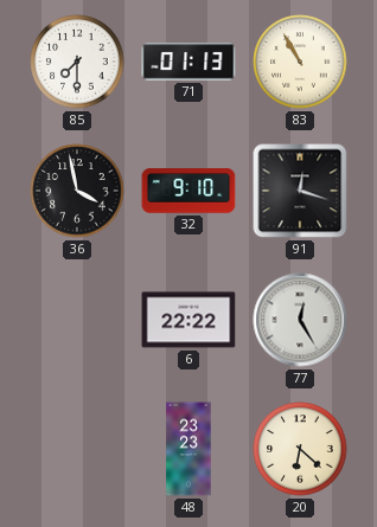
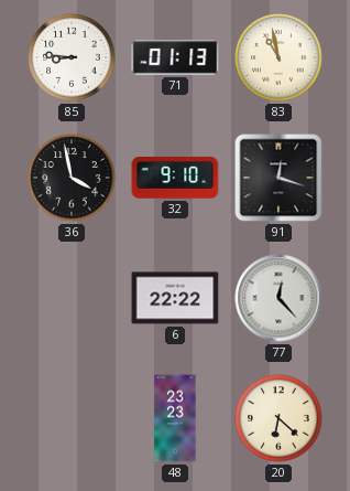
85: 7:30 -> 8:46
83: 10:55 -> 10:58
77: 12:25 -> 12:23
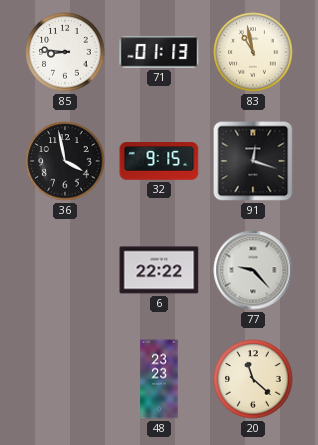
32: 9:10 -> 9:15
77: 12:23 -> 9:23
20: 6:22 -> 11:22
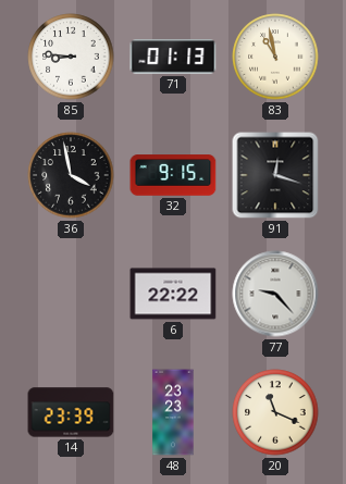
14: none -> 23:39
20: 11:22 -> 11:19
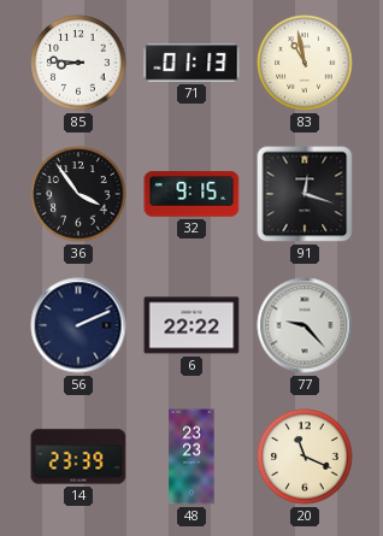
36: 3:58 -> 3:54
56: none -> 2:11
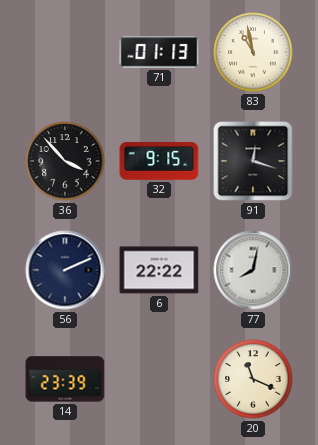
85: 8:46 -> none
36: 3:54 -> 3:53
77: 9:23 -> 8:02
48: 23:23 -> none
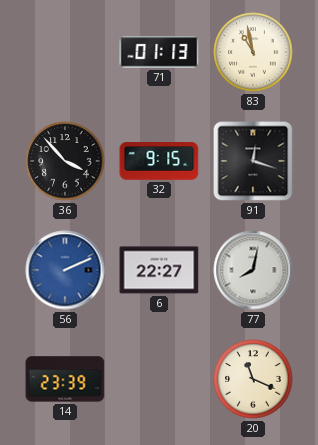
56 dial: navy -> blue
6: 22:22 -> 22:27
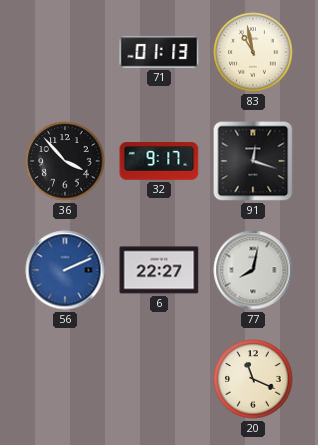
32: 9:15 -> 9:17
14: 23:39 -> none
